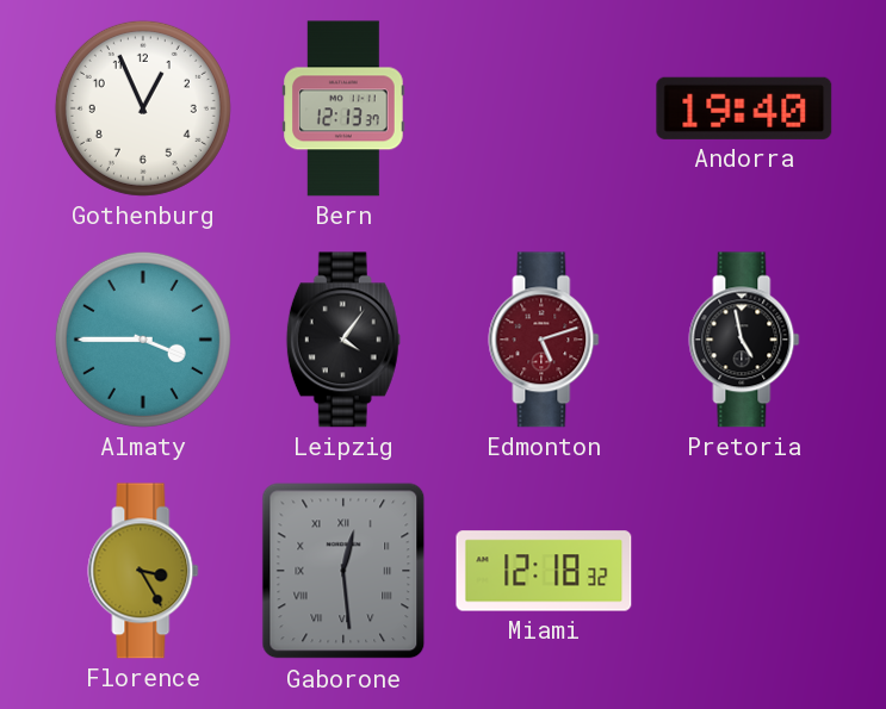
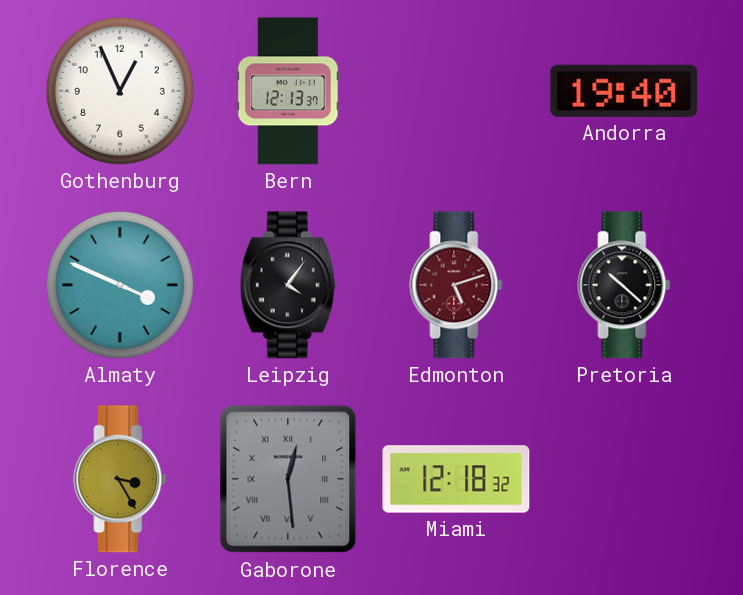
Almaty: 3:45 -> 3:49
Pretoria: 4:58 -> 10:22
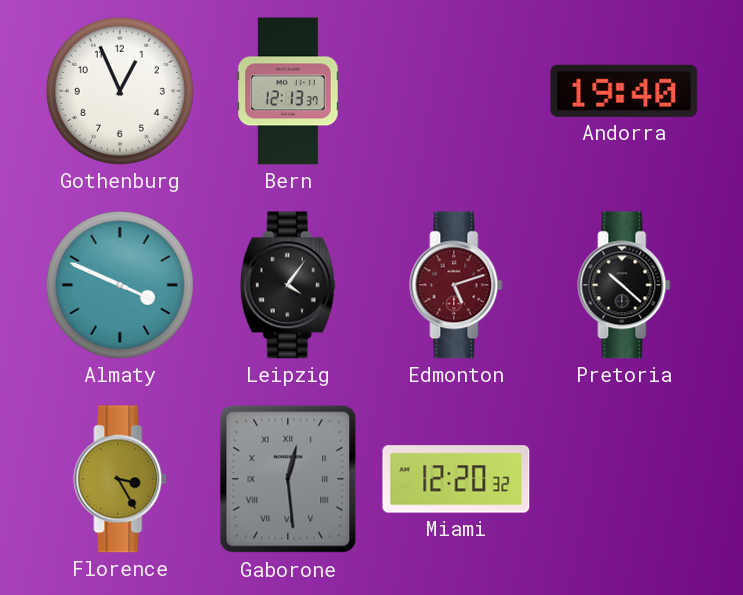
Miami: 12:18 -> 12:20
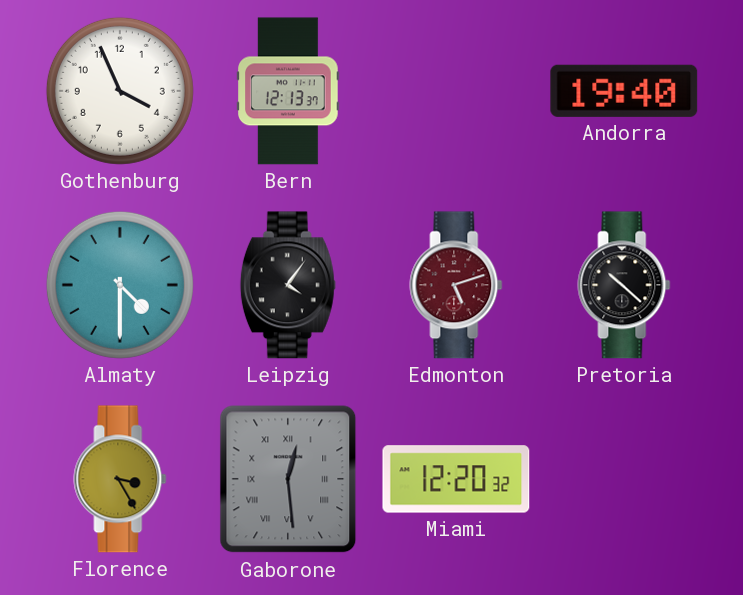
Gothenburg: 12:56 -> 3:56
Almaty: 3:49 -> 4:30
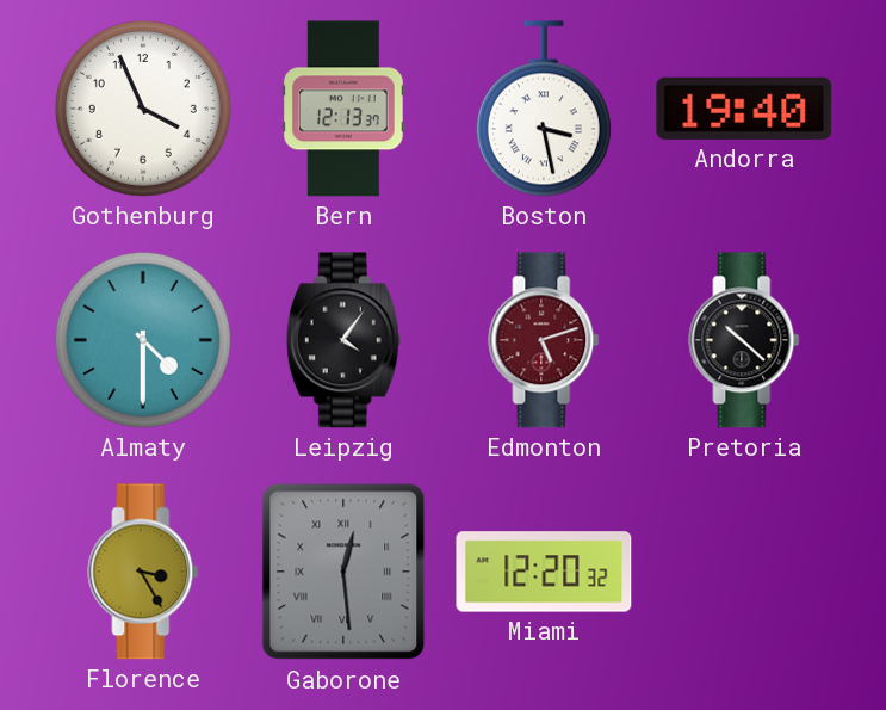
Boston: none -> 3:28
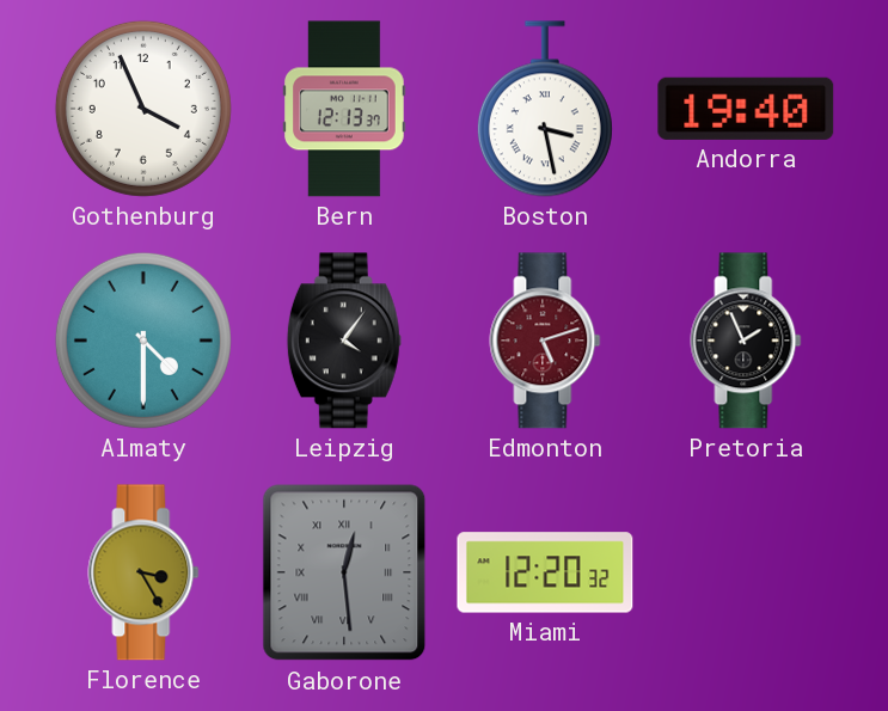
Pretoria: 10:22 -> 1:56
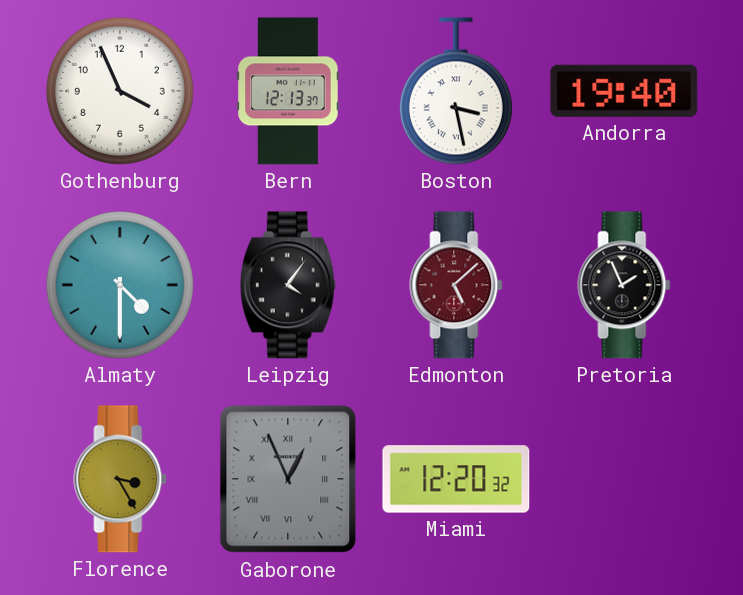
Edmonton: 5:12 -> 5:08
Gaborone: 12:29 -> 12:56
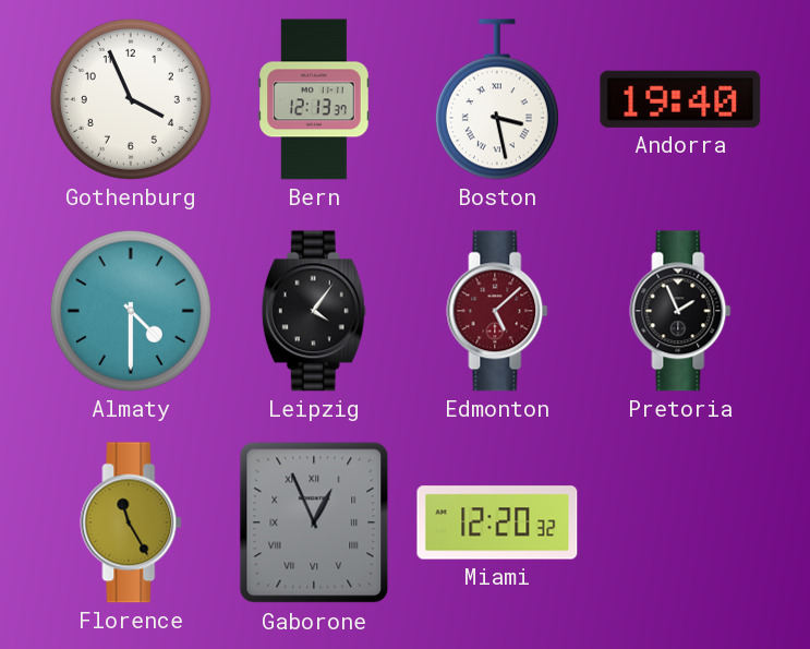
Florence: 3:25 -> 11:25
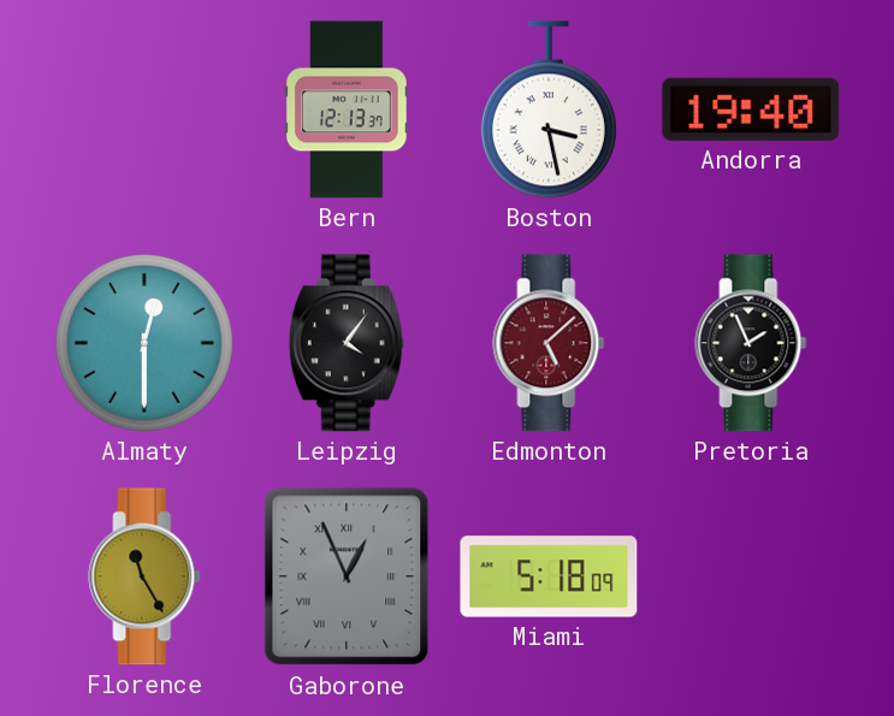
Gothenburg: 3:56 -> none
Almaty: 4:30 -> 12:30
Miami: 12:20 -> 5:18
